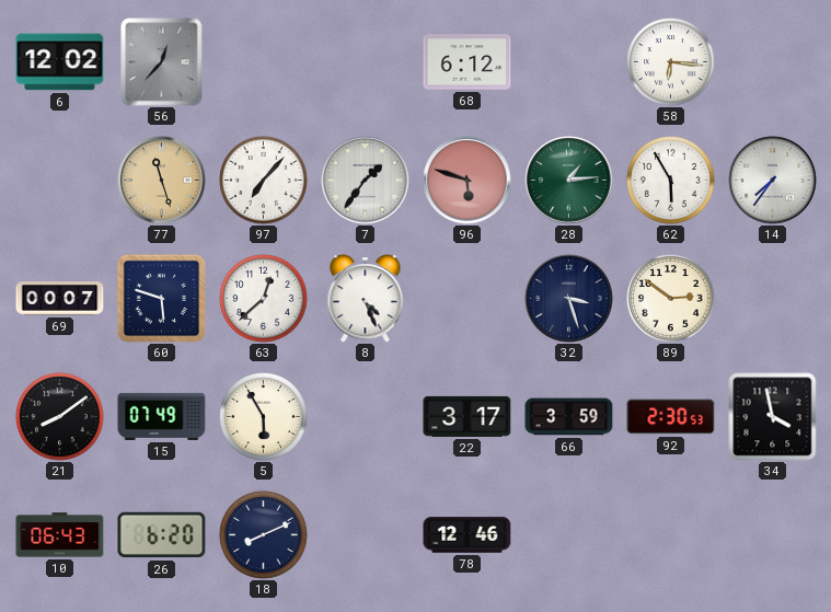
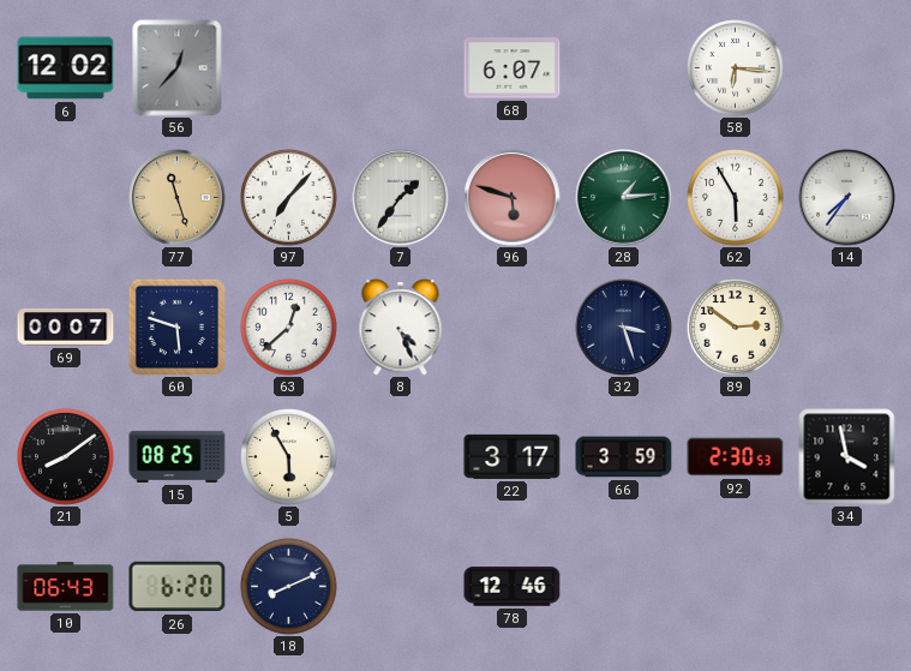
68: 6:12 -> 6:07
15: 07:49 -> 08:25
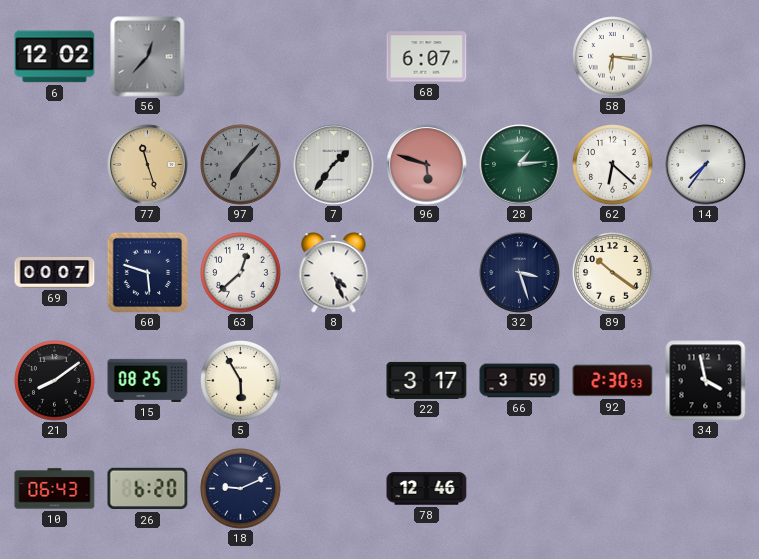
97 dial: white -> grey
62: 5:55 -> 6:22
89: 2:51 -> 10:21
18: 8:11 -> 9:11
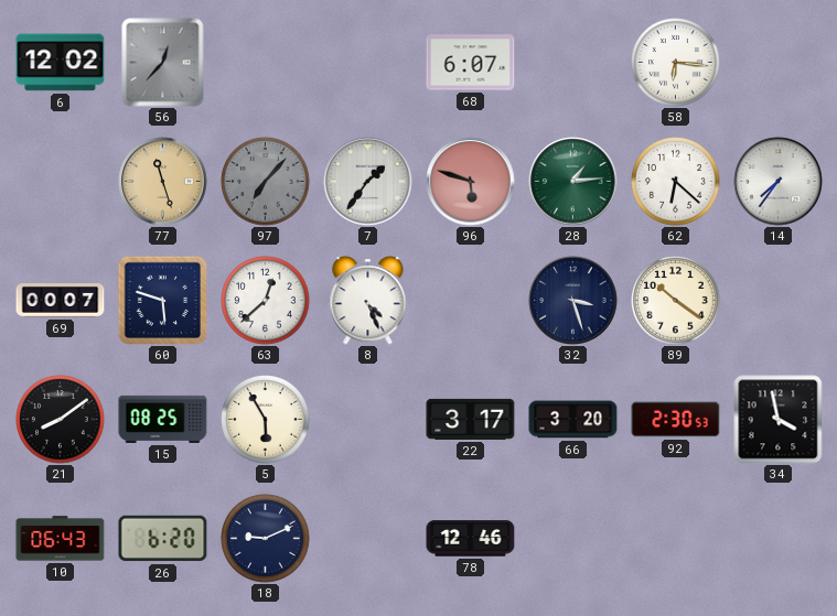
66: 3:59 -> 3:20
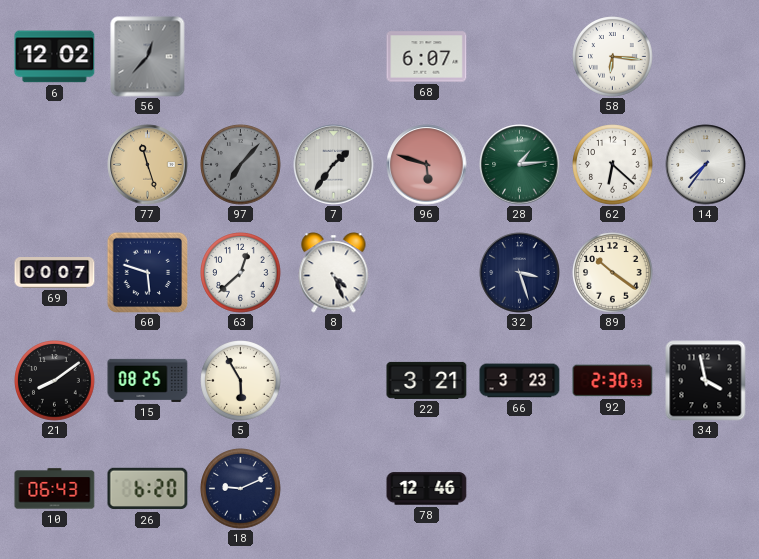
22: 3:17 -> 3:21
66: 3:20 -> 3:23
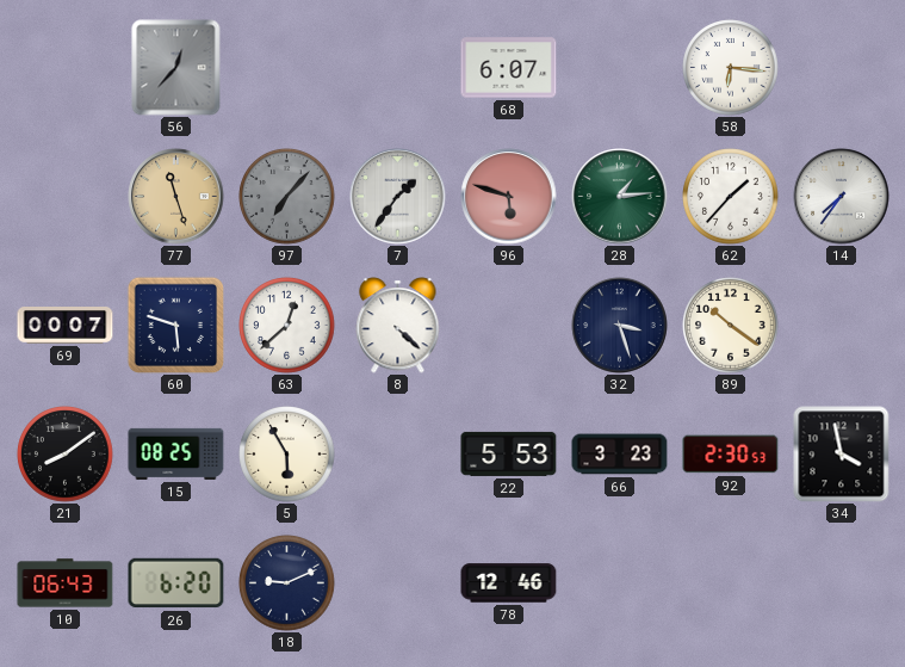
6: 12:02 -> none
62: 6:22 -> 1:37
8: 4:26 -> 4:22
22: 3:21 -> 5:53
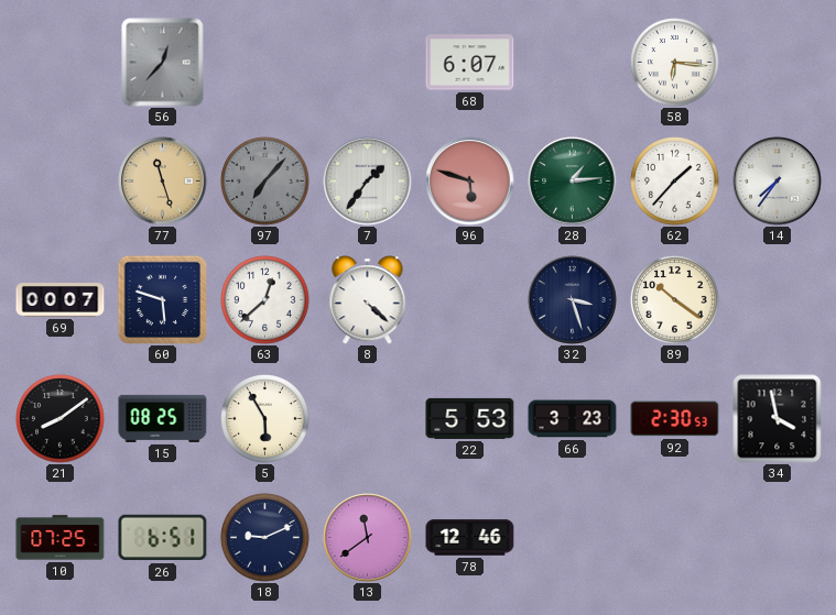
10: 06:43 -> 07:25
26: 6:20 -> 6:51
13: none -> 11:39
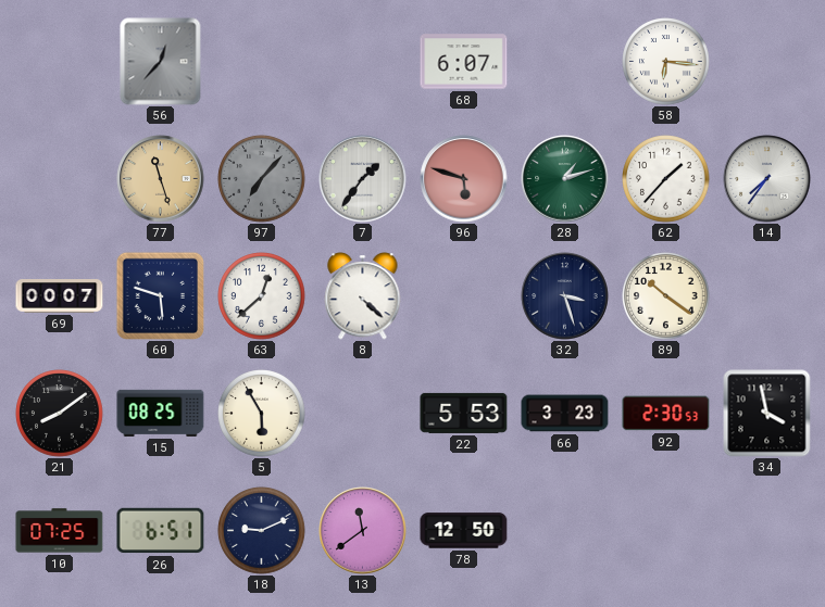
28: 1:14 -> 1:12
78: 12:46 -> 12:50
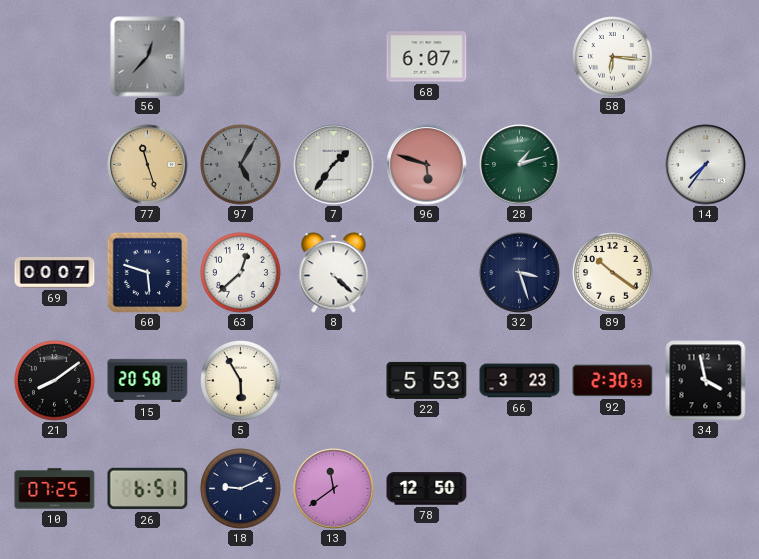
97: 7:07 -> 5:05
62: 1:37 -> none
15: 08:25 -> 20:58
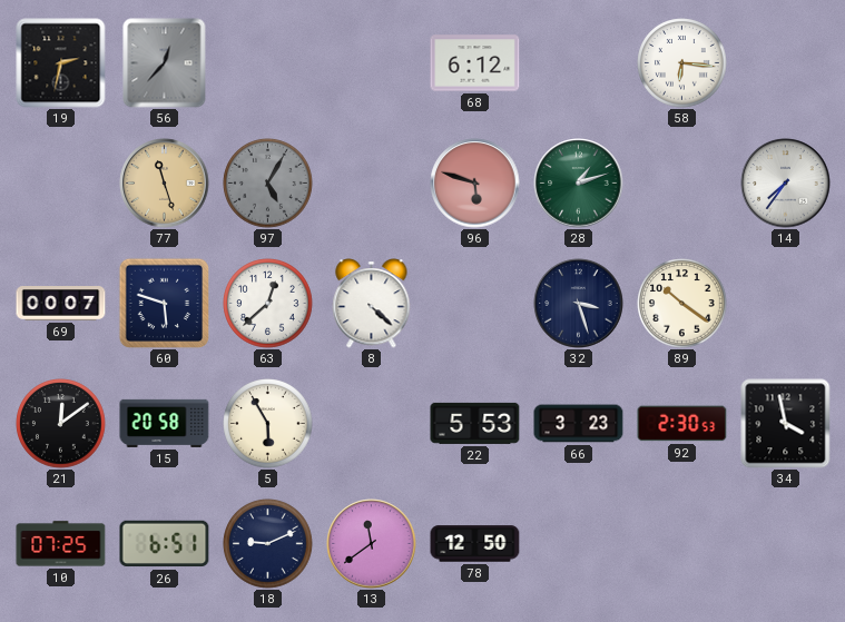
19: none -> 2:32
68: 6:07 -> 6:12
7: 1:36 -> none
21: 8:09 -> 12:09
